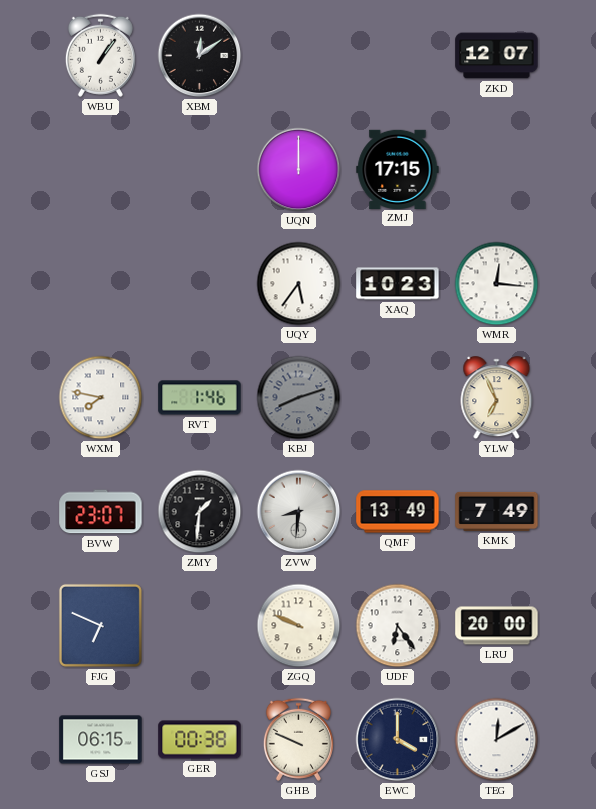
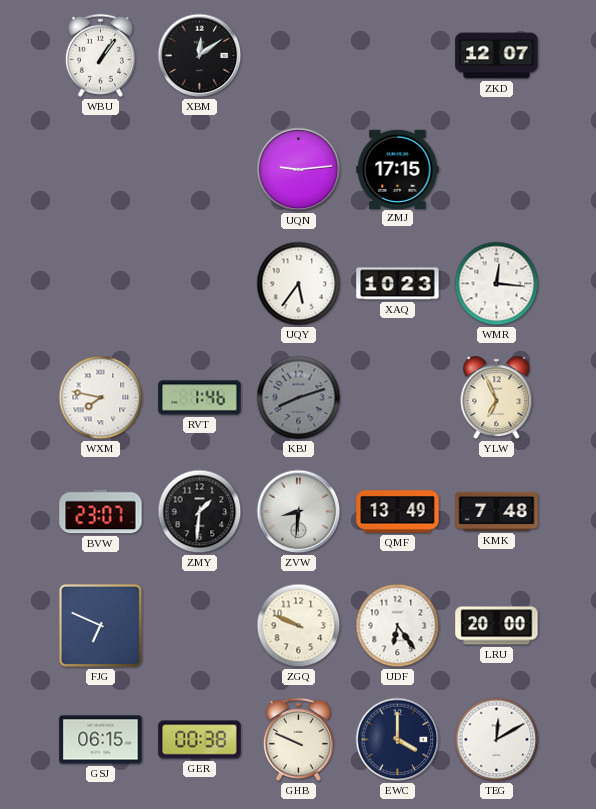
UQN: 12:00 -> 9:14
KMK: 7:49 -> 7:48
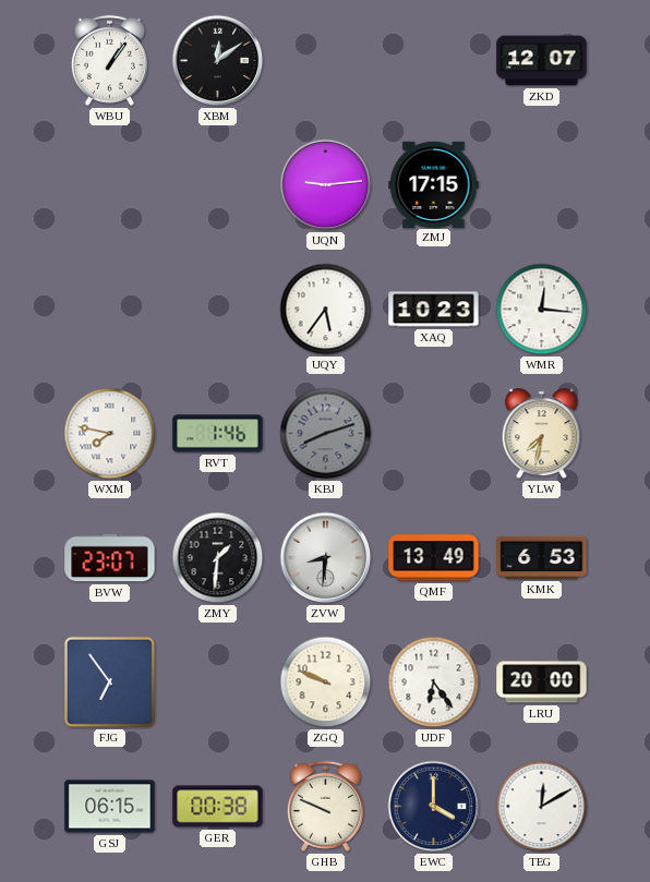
YLW: 6:56 -> 7:32
KMK: 7:48 -> 6:53
FJG: 6:49 -> 6:54
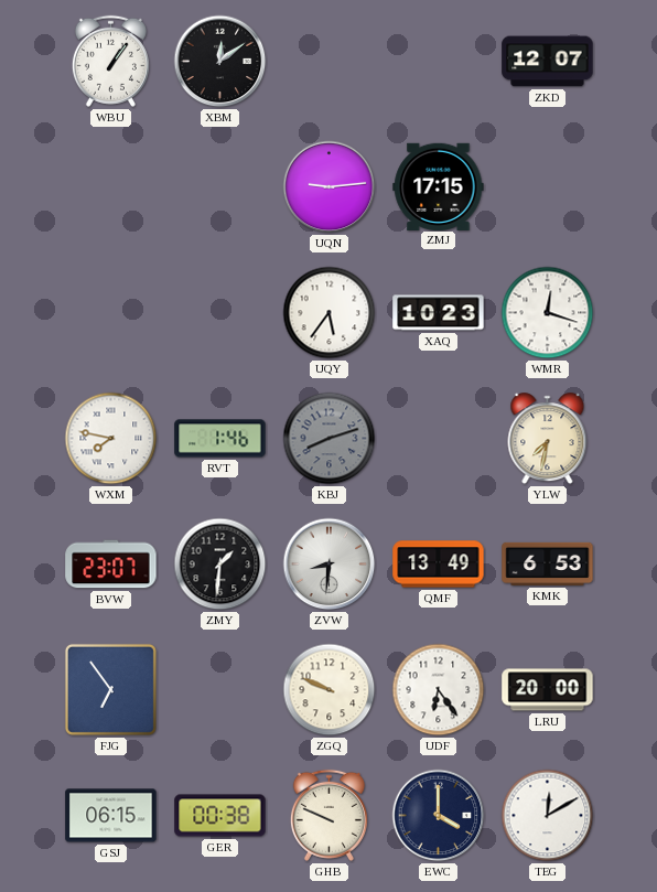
WMR: 12:16 -> 12:18
